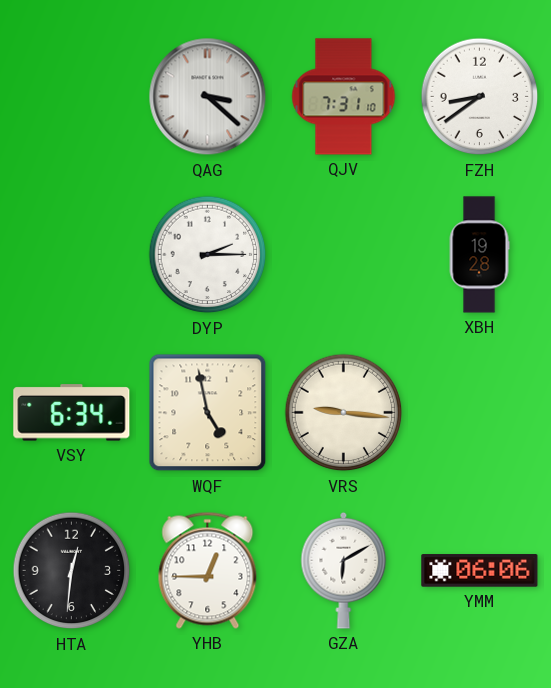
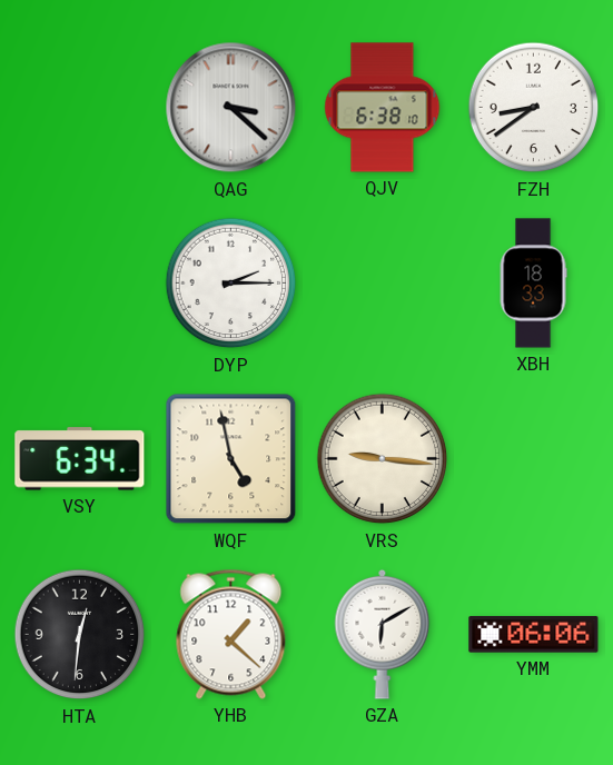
QJV: 7:31 -> 6:38
XBH: 19:28 -> 18:33
YHB: 12:45 -> 1:22
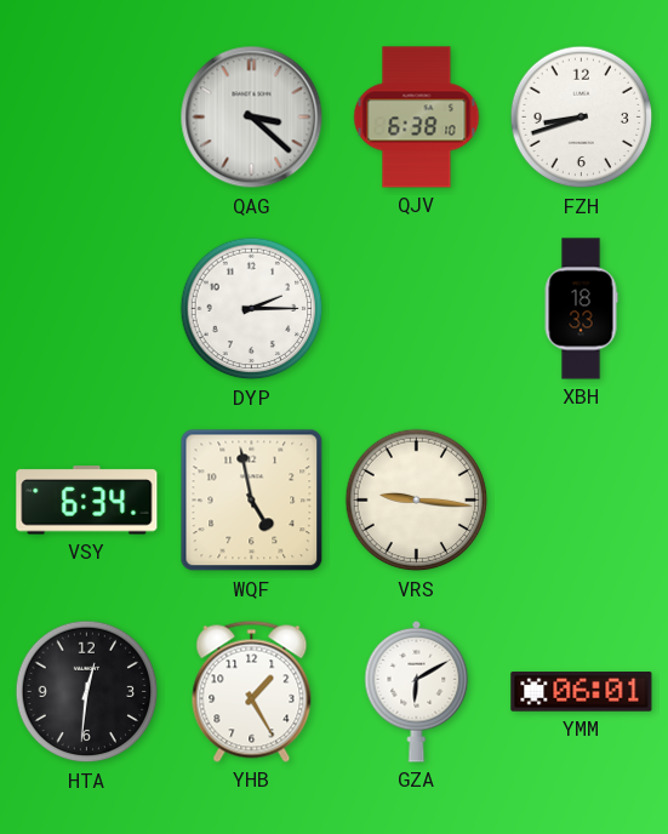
FZH: 8:39 -> 8:42
YHB: 1:22 -> 1:25
YMM: 06:06 -> 06:01
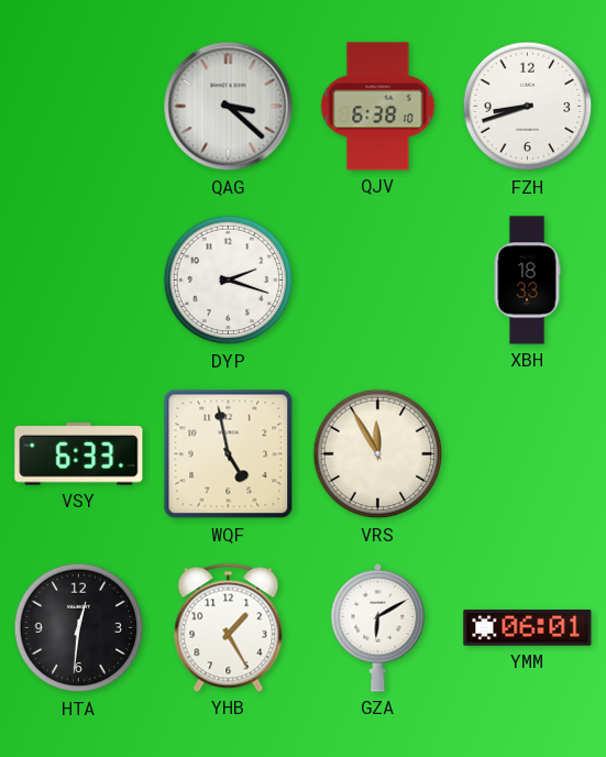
DYP: 2:15 -> 2:18
VSY: 6:34 -> 6:33
VRS: 9:16 -> 11:55
